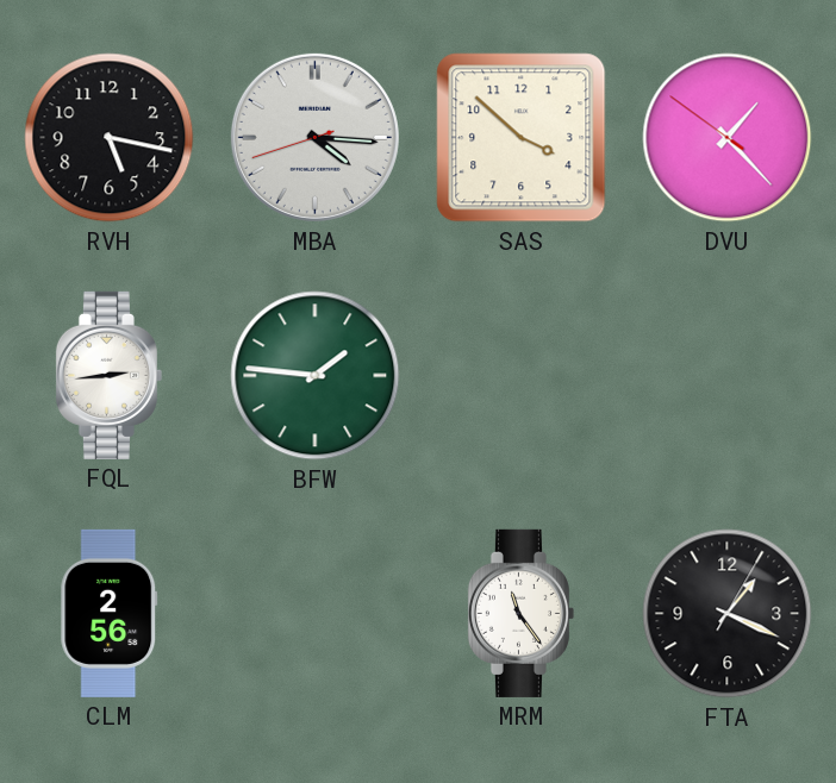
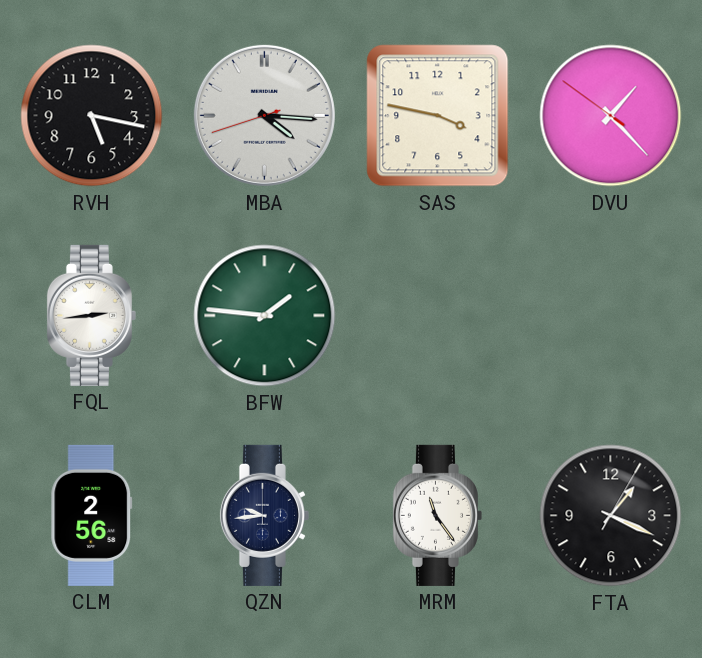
SAS: 3:52 -> 3:47
QZN: none -> 9:44
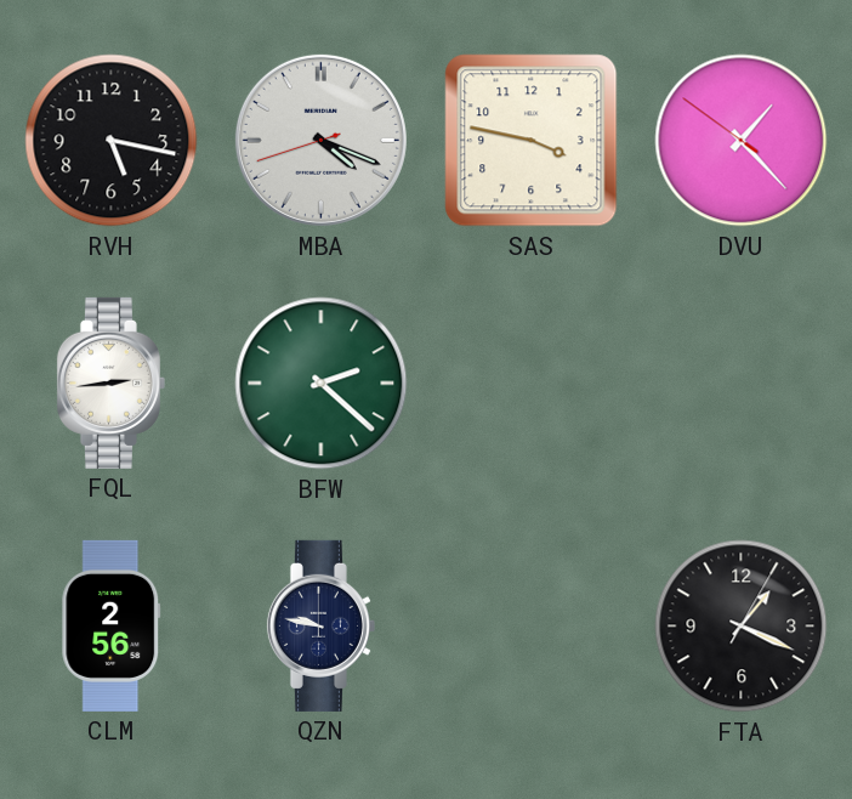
MBA: 4:15 -> 4:18
BFW: 1:46 -> 2:22
QZN: 9:44 -> 9:47
MRM: 11:24 -> none
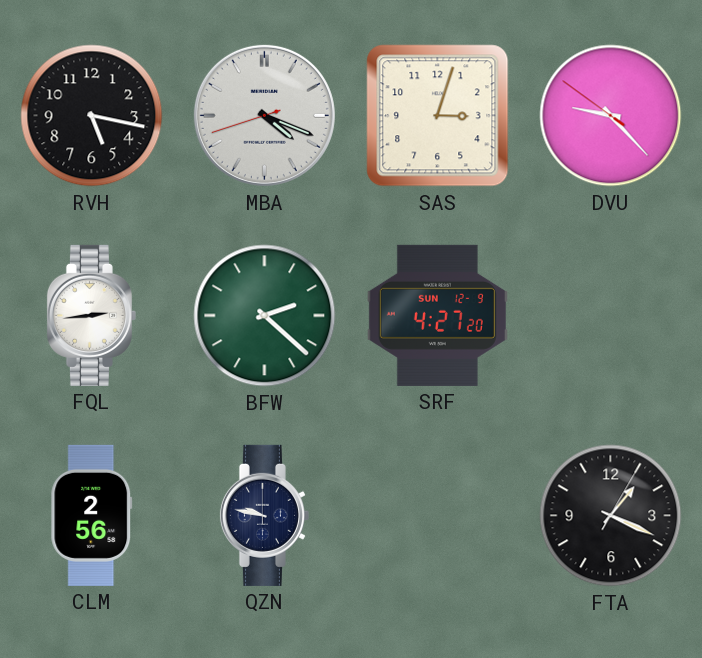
SAS: 3:47 -> 3:03
DVU: 1:22 -> 9:22
SRF: none -> 4:27
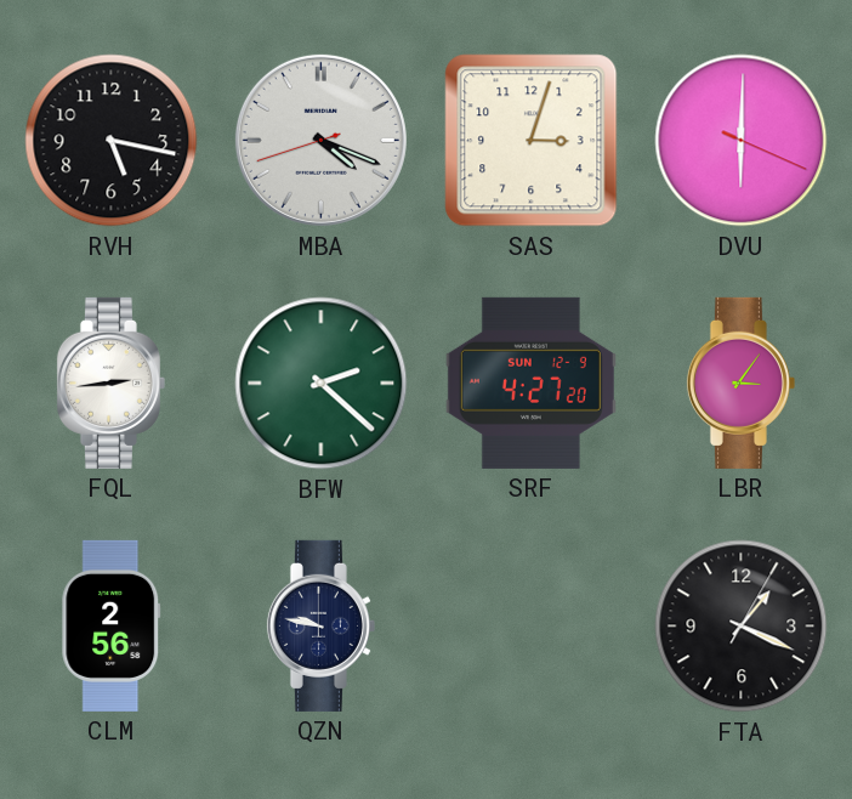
DVU: 9:22 -> 6:00
LBR: none -> 3:06
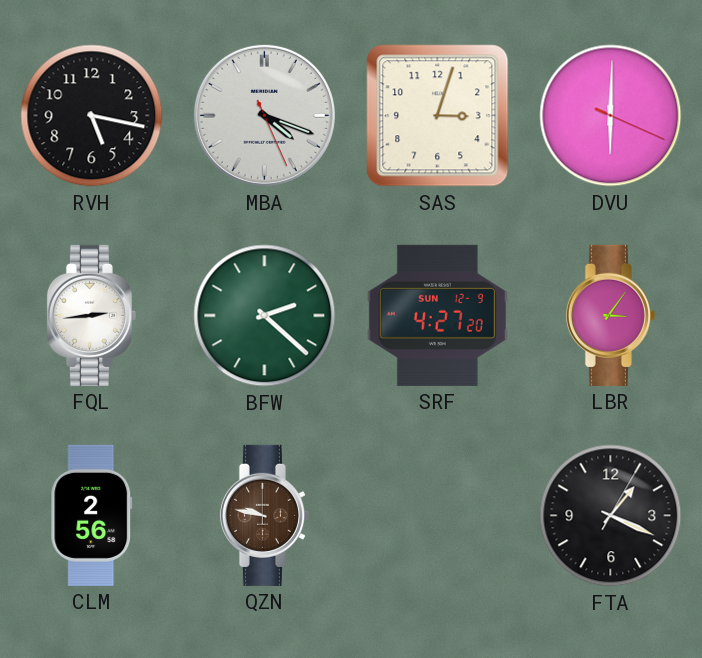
MBA: 4:18:42 -> 4:18:26
QZN dial: navy -> brown
